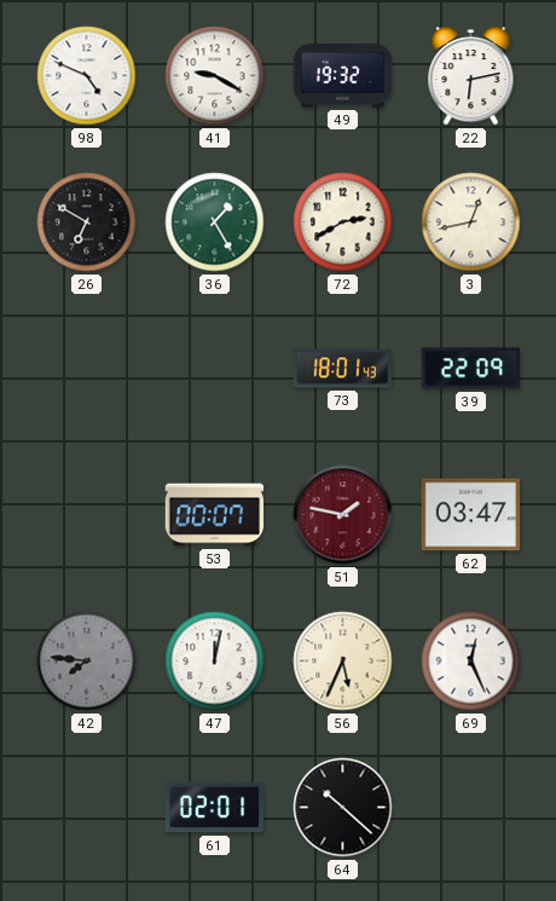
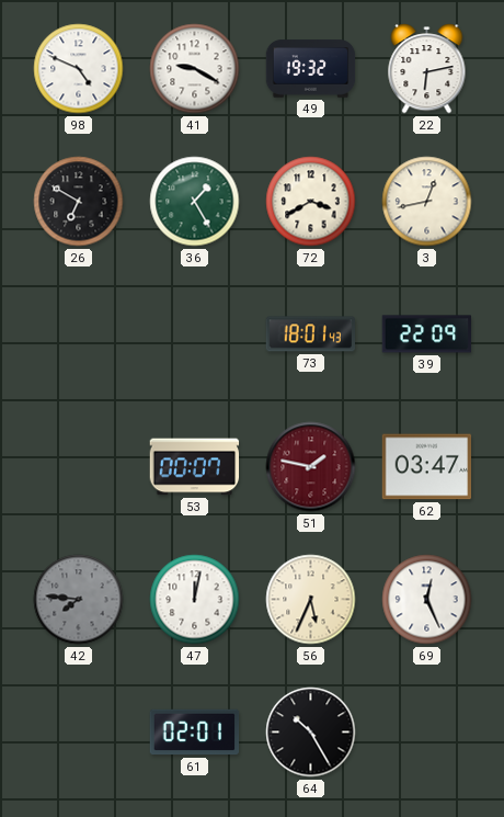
72: 2:40 -> 3:40
64: 10:22 -> 10:25
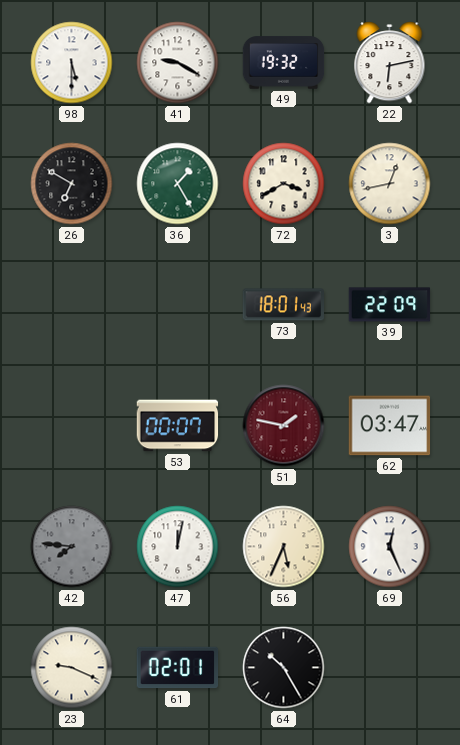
98: 4:49 -> 5:30
23: none -> 9:19
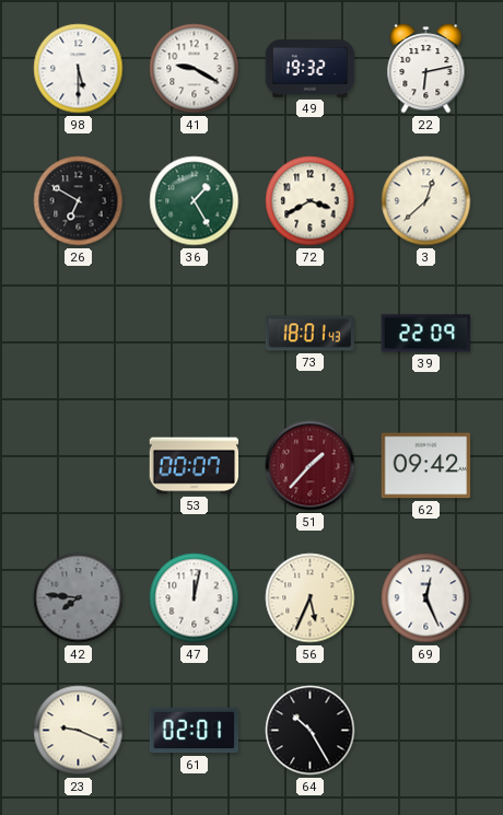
3: 12:43 -> 12:38
51: 1:47 -> 1:37
62: 03:47 -> 09:42
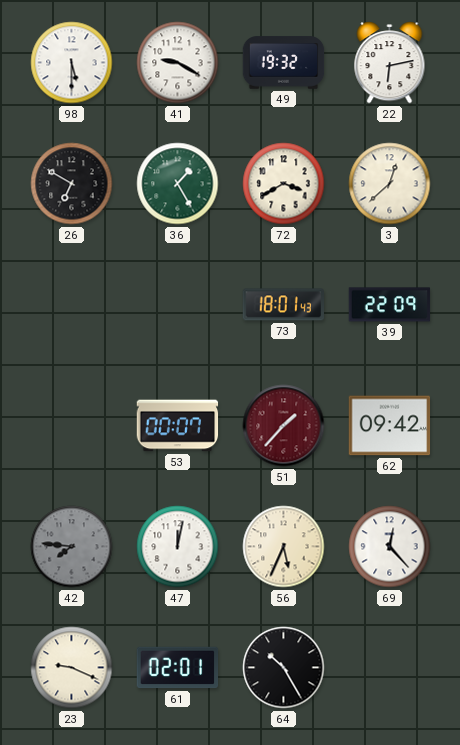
69: 12:26 -> 12:23
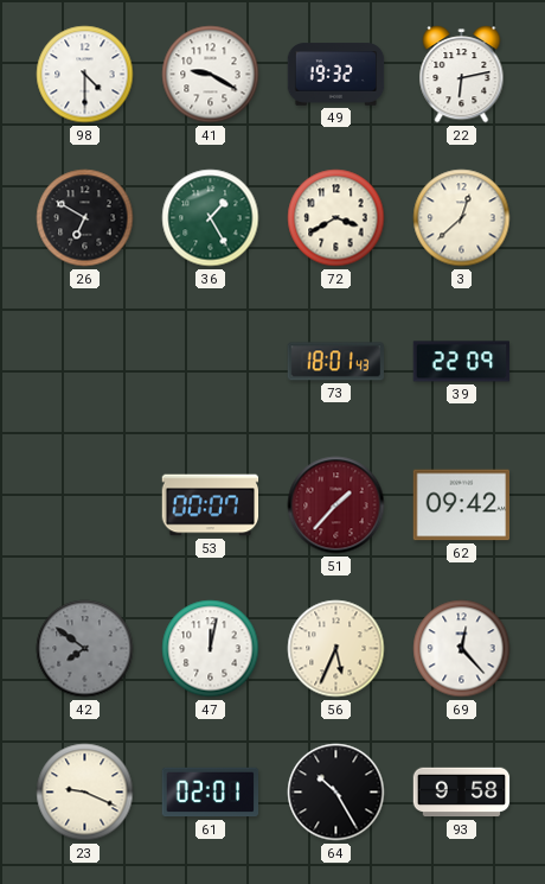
98: 5:30 -> 4:30
42: 7:46 -> 7:51
93: none -> 9:58
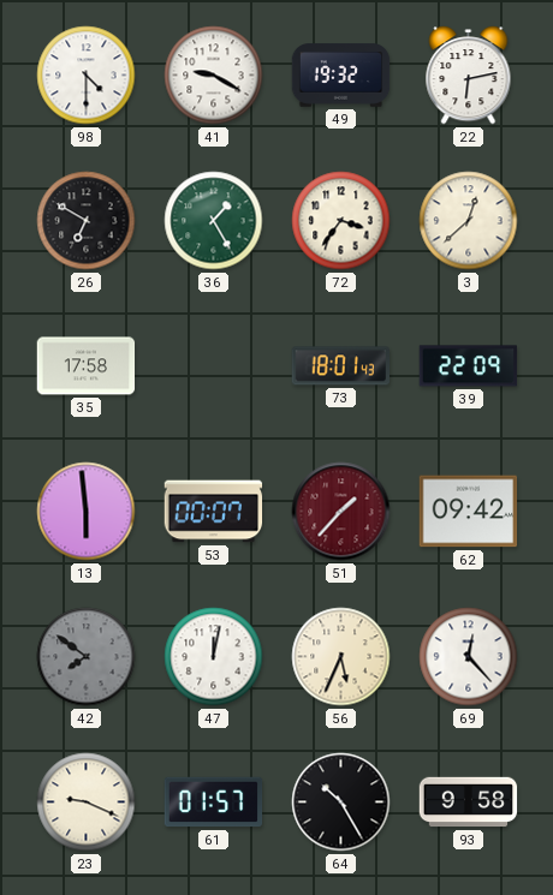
72: 3:40 -> 3:36
35: none -> 17:58
13: none -> 5:59
61: 02:01 -> 01:57
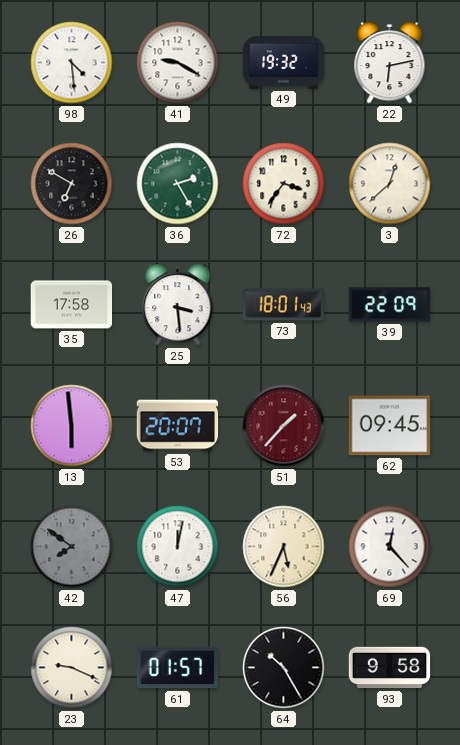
98: 4:30 -> 4:29
36: 1:25 -> 2:25
25: none -> 3:29
53: 00:07 -> 20:07
62: 09:42 -> 09:45
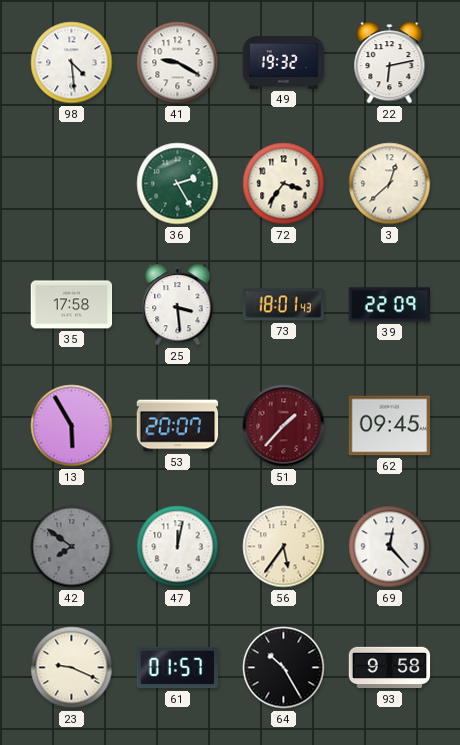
26: 6:50 -> none
13: 5:59 -> 5:55
56: 5:34 -> 5:36
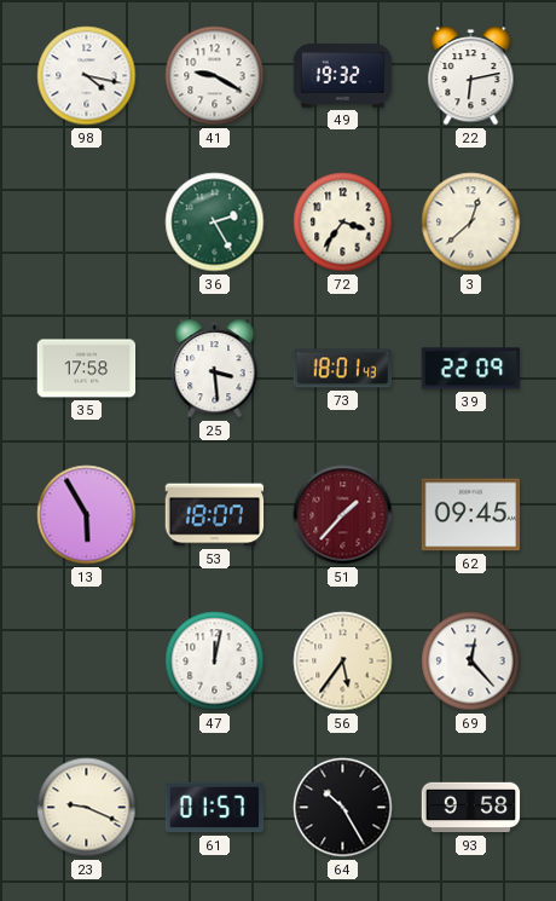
98: 4:29 -> 4:17
53: 20:07 -> 18:07
42: 7:51 -> none
